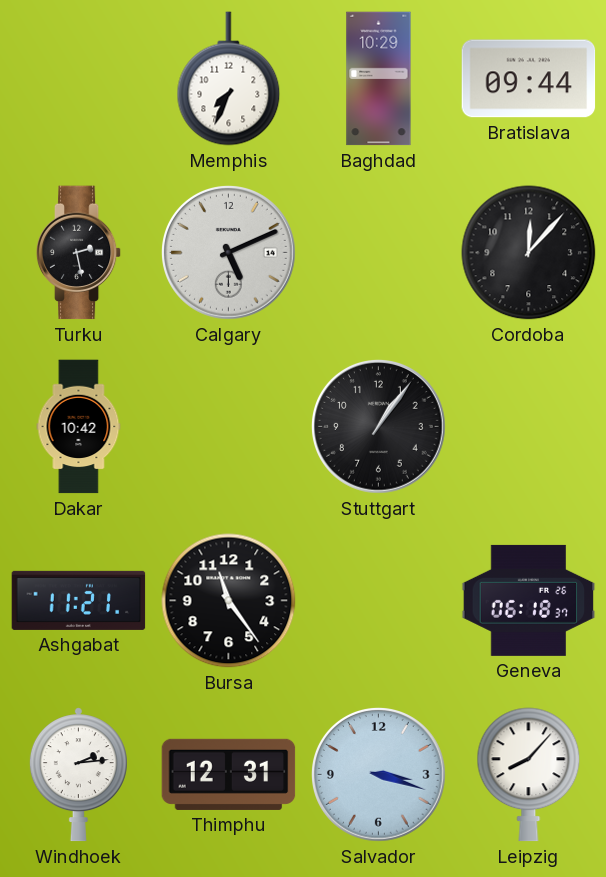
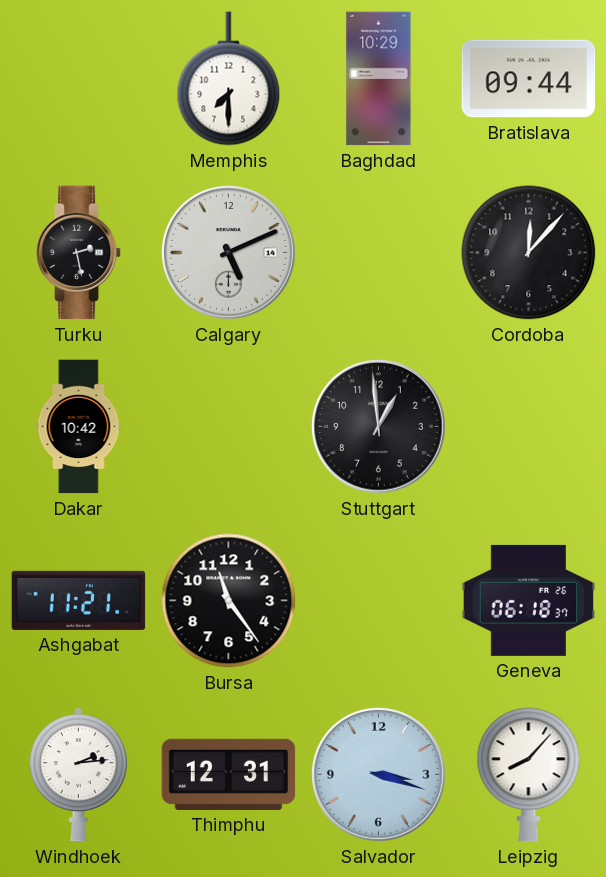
Memphis: 7:34 -> 7:30
Stuttgart: 1:06 -> 12:59
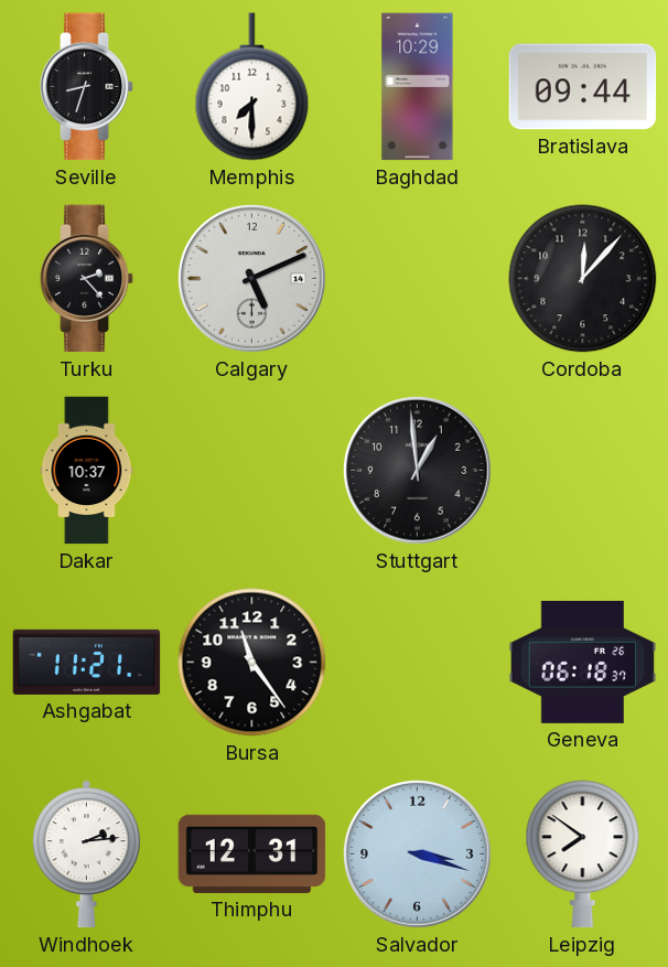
Seville: none -> 8:33
Turku: 2:28 -> 2:23
Dakar: 10:42 -> 10:37
Leipzig: 8:07 -> 7:51
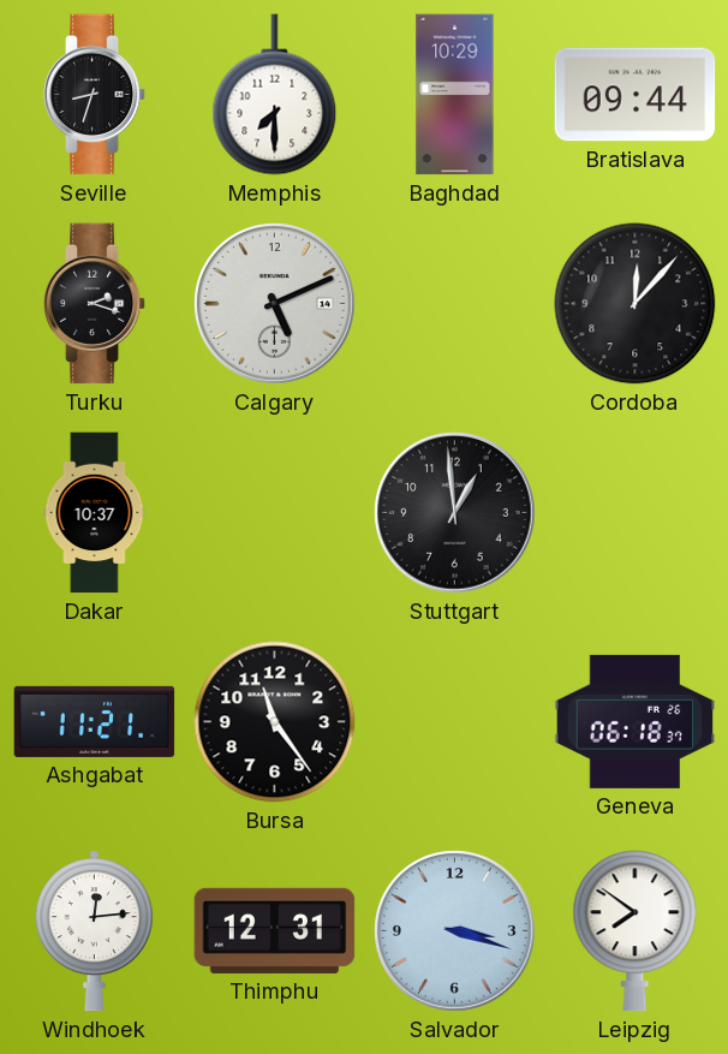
Turku: 2:23 -> 2:18
Windhoek: 2:14 -> 12:14
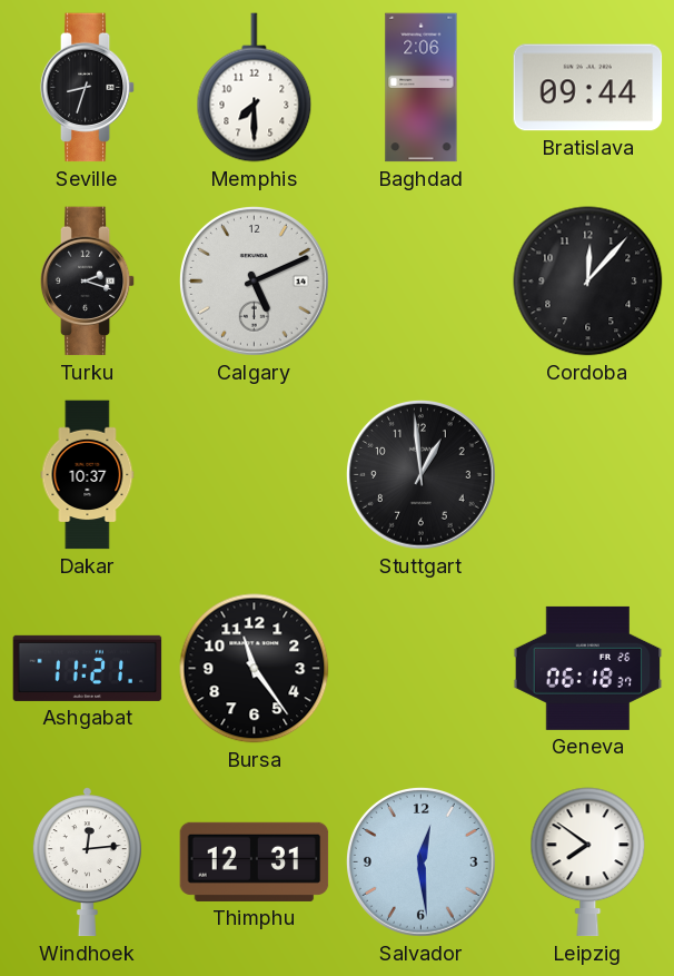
Baghdad: 10:29 -> 2:06
Salvador: 3:18 -> 12:29
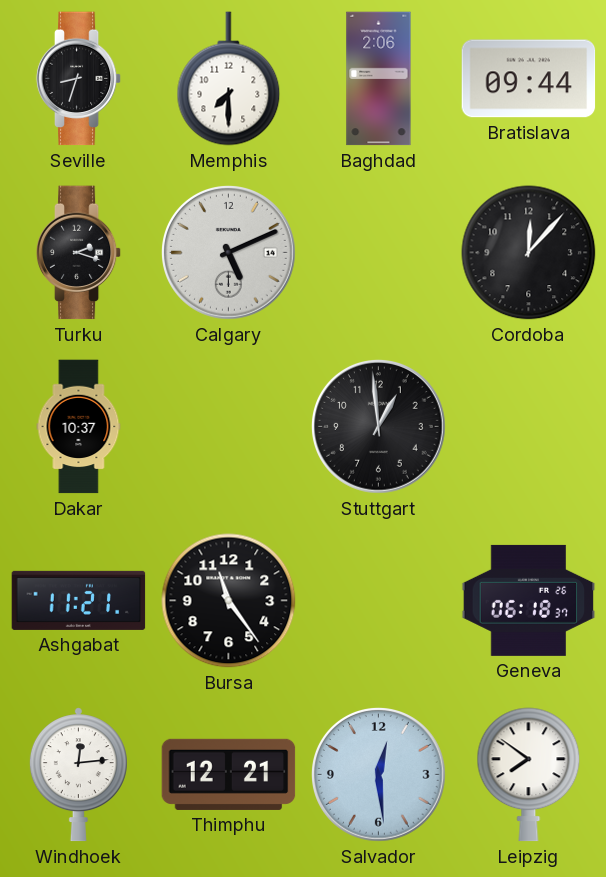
Thimphu: 12:31 -> 12:21
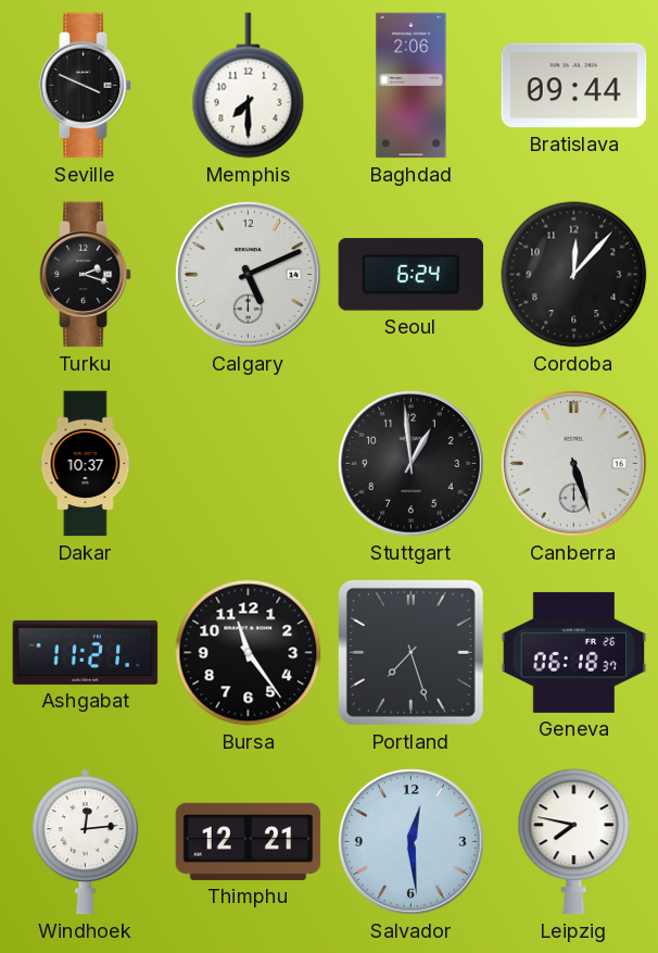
Seville: 8:33 -> 3:49
Seoul: none -> 6:24
Canberra: none -> 5:27
Portland: none -> 7:27
Leipzig: 7:51 -> 7:47
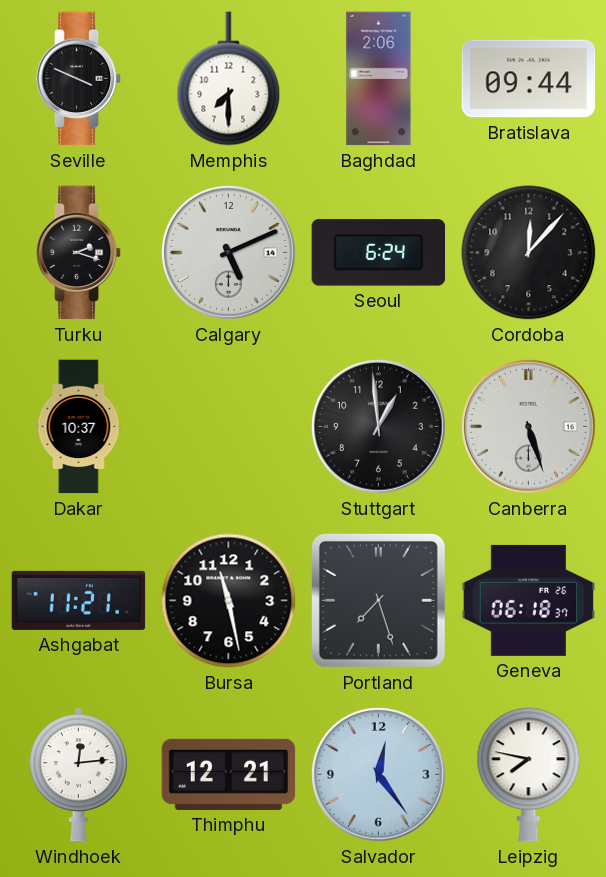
Bursa: 11:24 -> 11:28
Salvador: 12:29 -> 12:24
